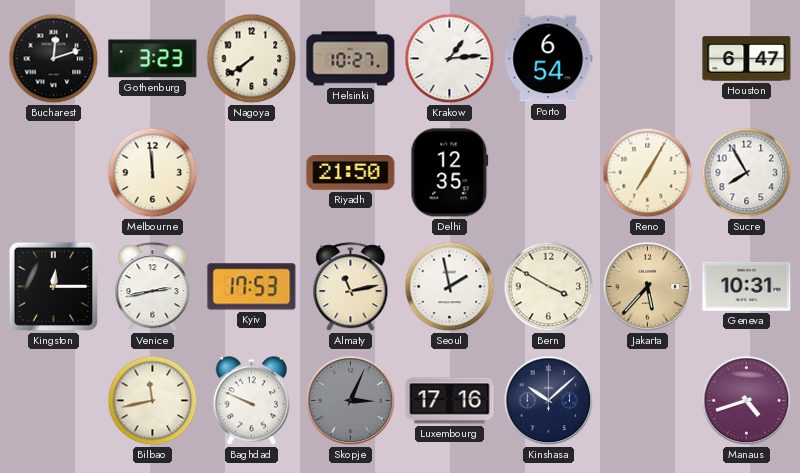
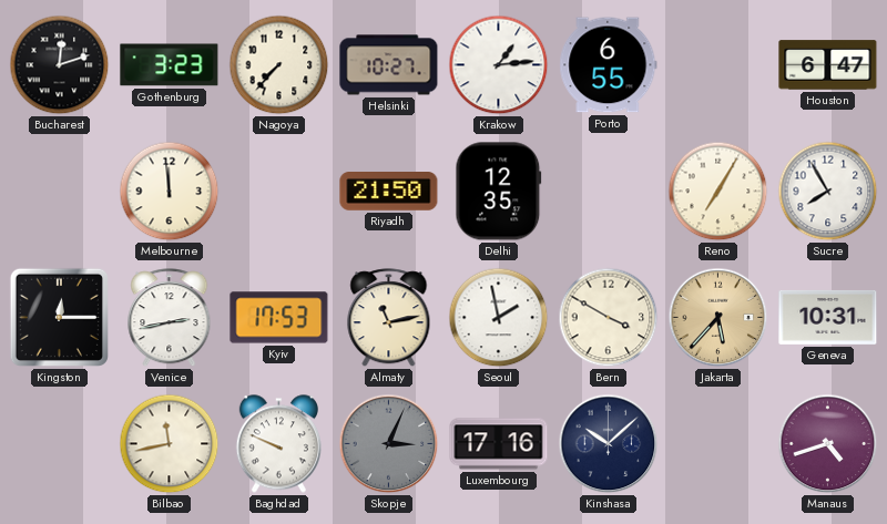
Nagoya: 7:39 -> 7:37
Porto: 6:54 -> 6:55
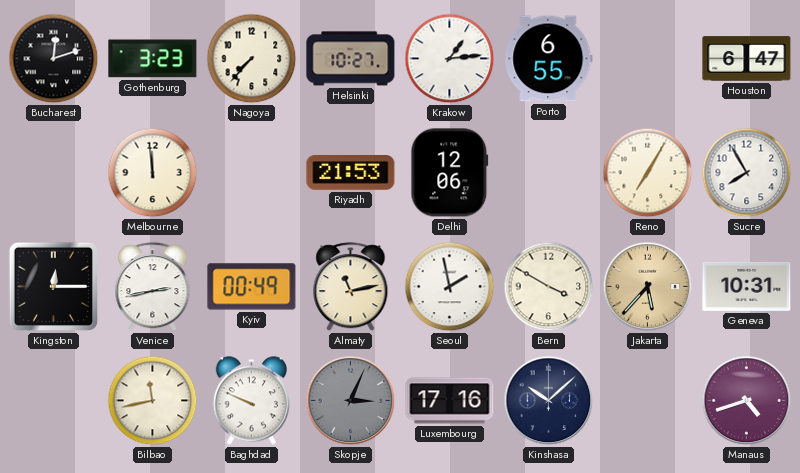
Riyadh: 21:50 -> 21:53
Delhi: 12:35 -> 12:06
Kyiv: 17:53 -> 00:49
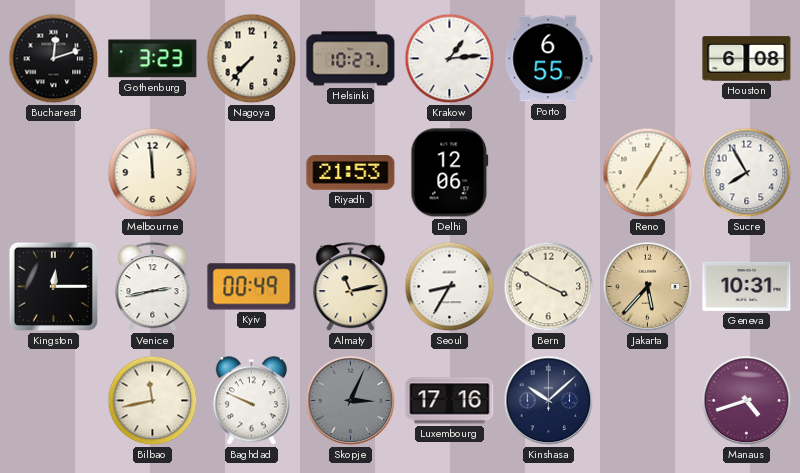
Houston: 6:47 -> 6:08
Seoul: 1:58 -> 8:35
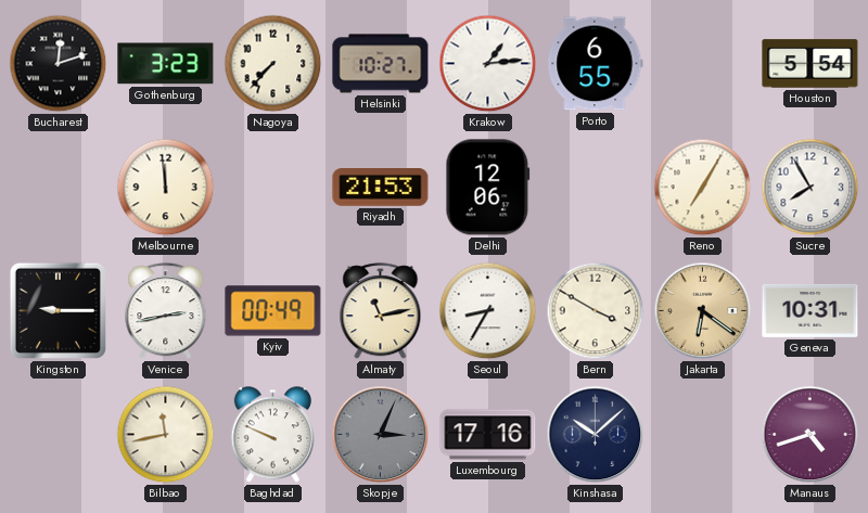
Houston: 6:08 -> 5:54
Kingston: 12:15 -> 9:15
Jakarta: 5:37 -> 6:21
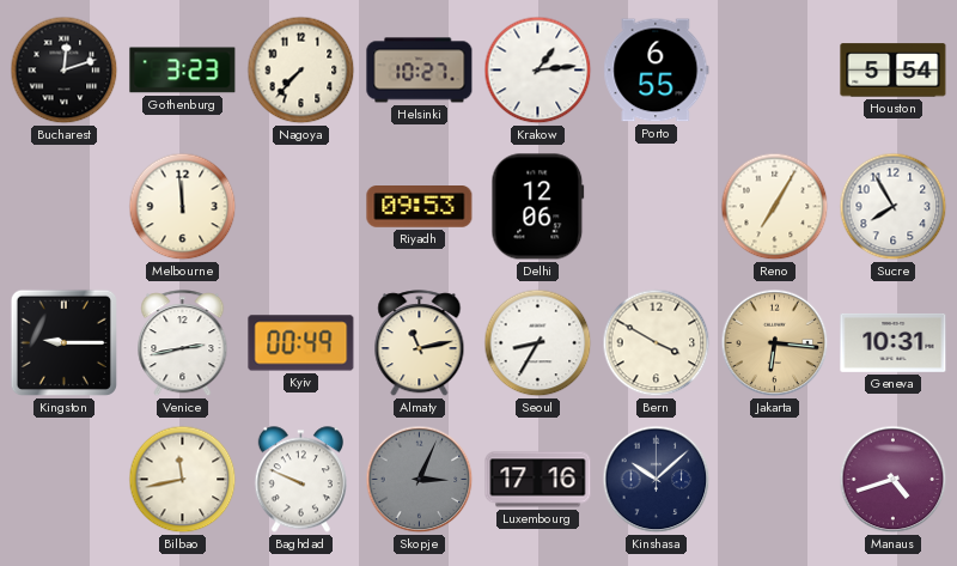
Riyadh: 21:53 -> 09:53
Jakarta: 6:21 -> 6:16
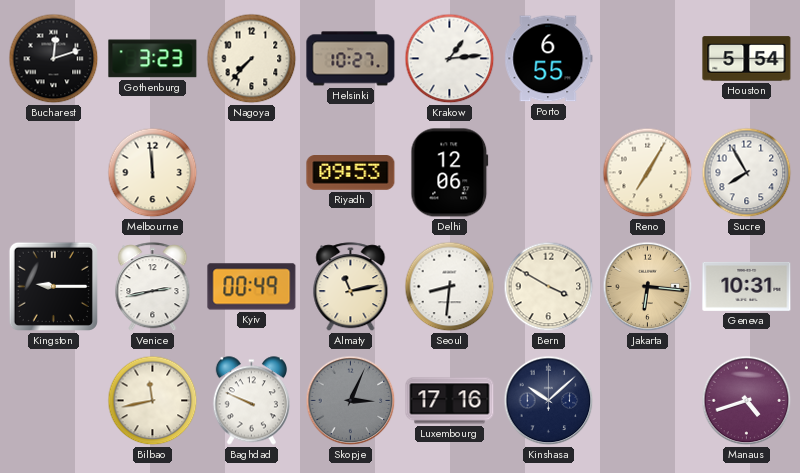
Seoul: 8:35 -> 8:31
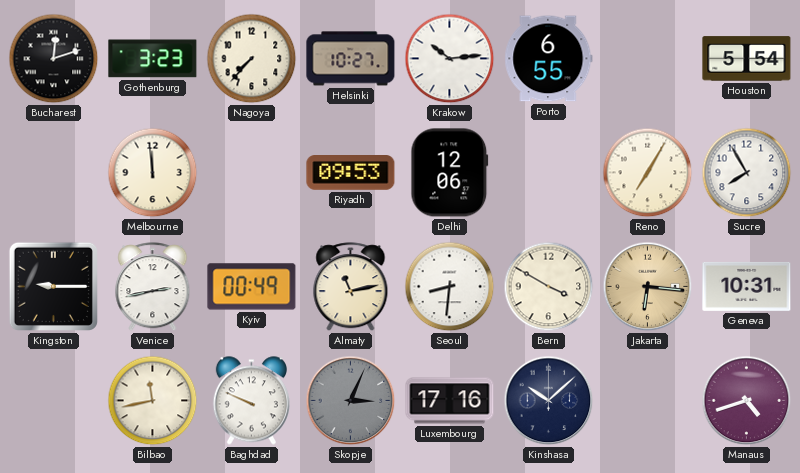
Krakow: 1:14 -> 10:14
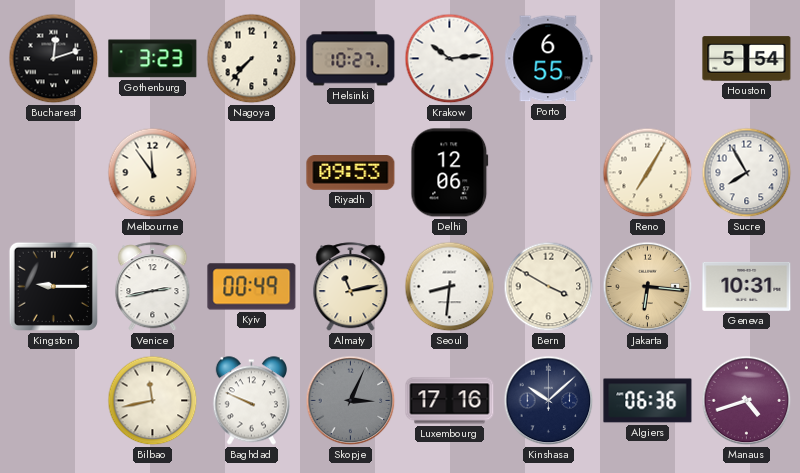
Melbourne: 11:59 -> 11:54
Algiers: none -> 06:36
